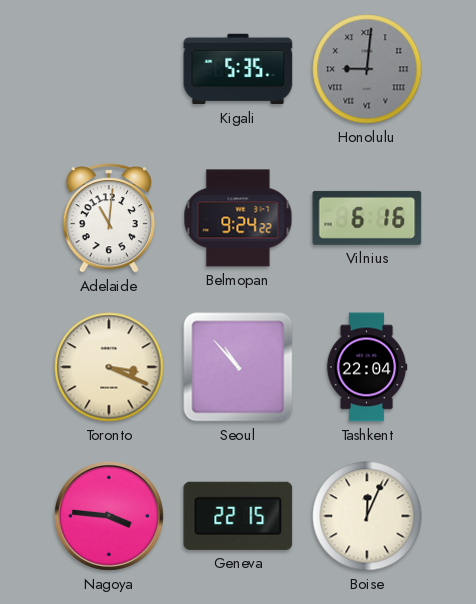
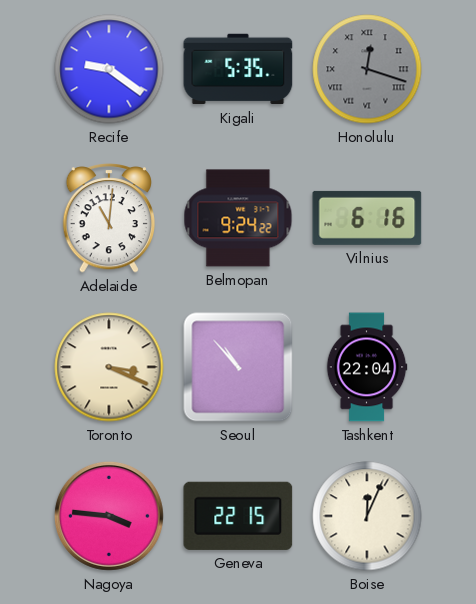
Recife: none -> 9:21
Honolulu: 9:01 -> 12:18
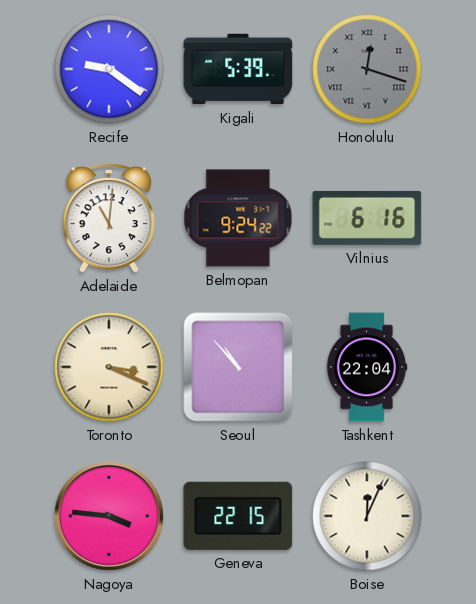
Kigali: 5:35 -> 5:39
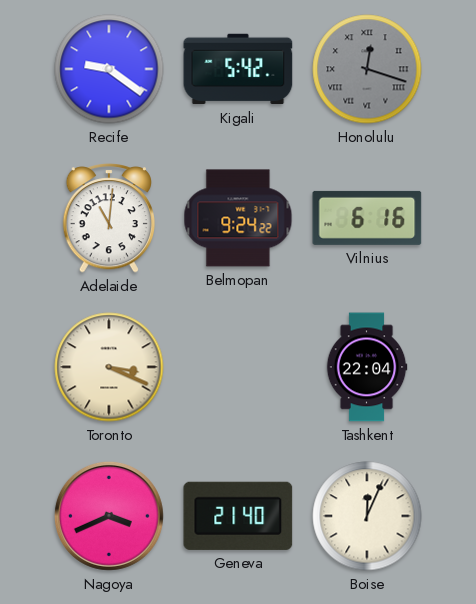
Kigali: 5:39 -> 5:42
Seoul: 10:53 -> none
Nagoya: 3:46 -> 3:41
Geneva: 22:15 -> 21:40
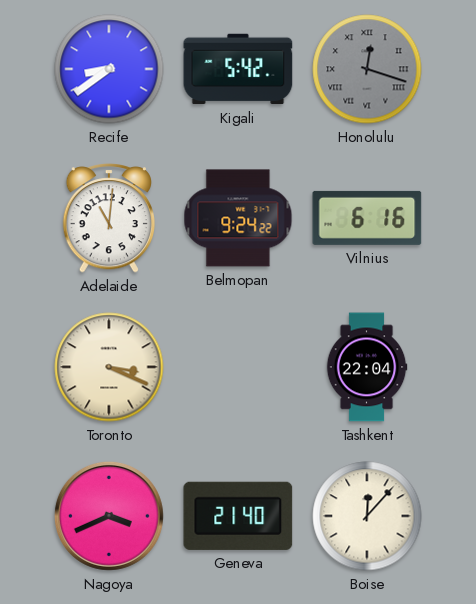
Recife: 9:21 -> 8:39
Boise: 12:04 -> 12:07
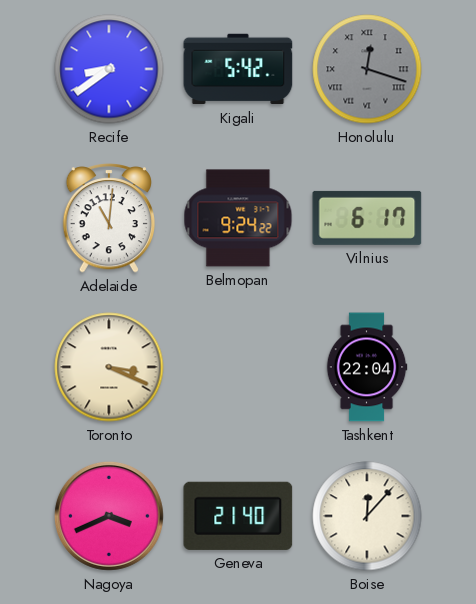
Vilnius: 6:16 -> 6:17
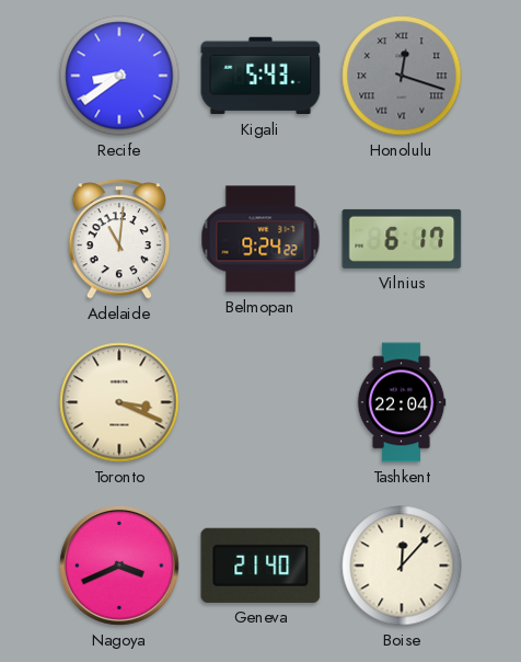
Kigali: 5:42 -> 5:43
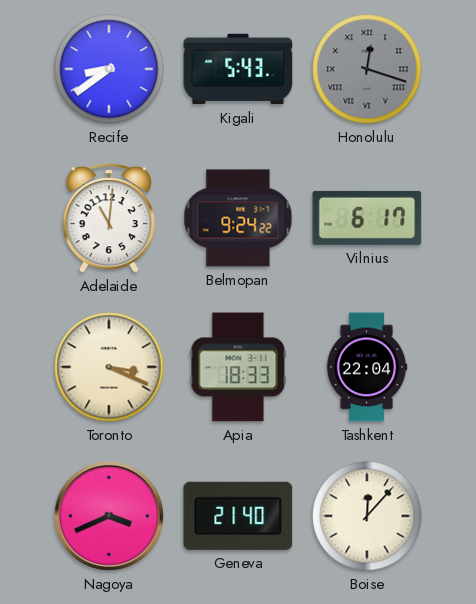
Apia: none -> 18:33
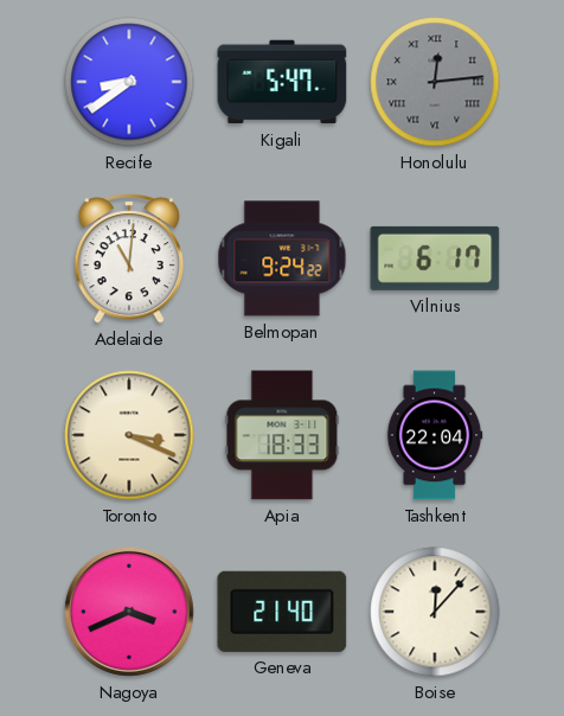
Kigali: 5:43 -> 5:47
Honolulu: 12:18 -> 12:14
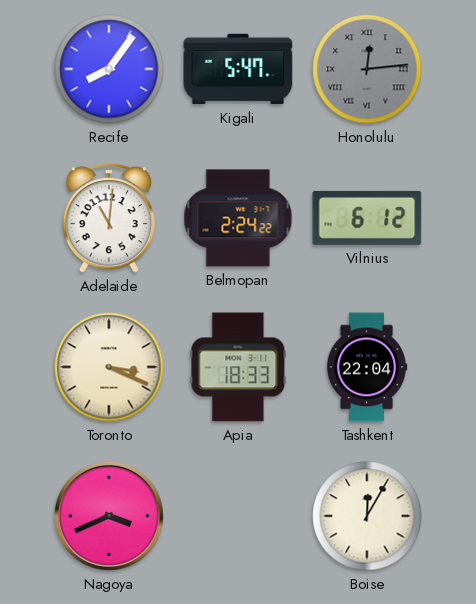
Recife: 8:39 -> 8:06
Belmopan: 9:24 -> 2:24
Vilnius: 6:17 -> 6:12
Geneva: 21:40 -> none
Boise: 12:07 -> 12:05
